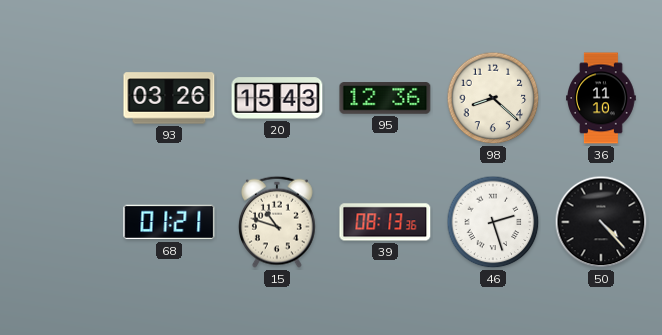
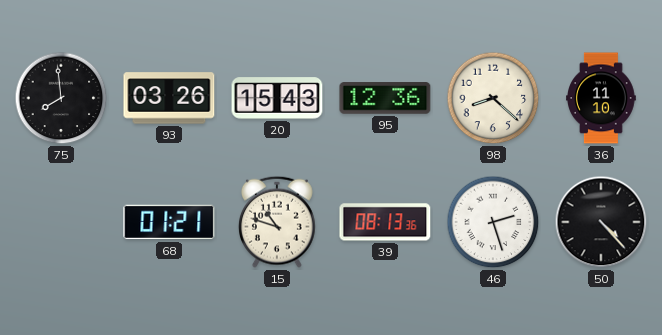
75: none -> 7:59
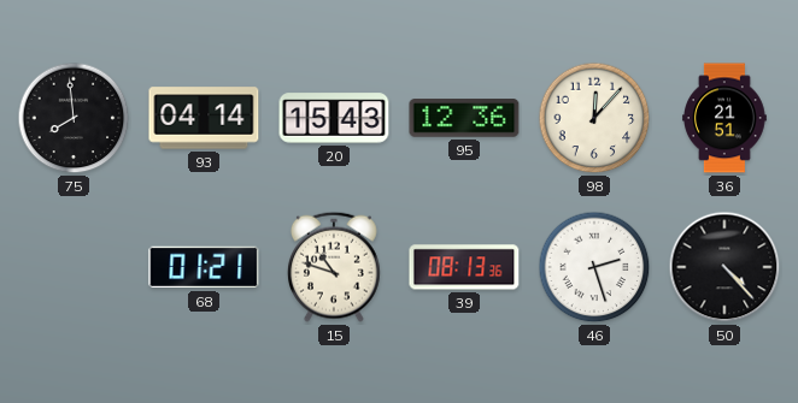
93: 03:26 -> 04:14
98: 8:22 -> 12:07
36: 11:10 -> 21:51
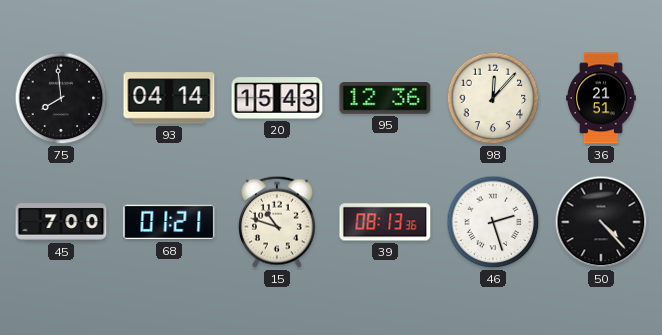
45: none -> 7:00
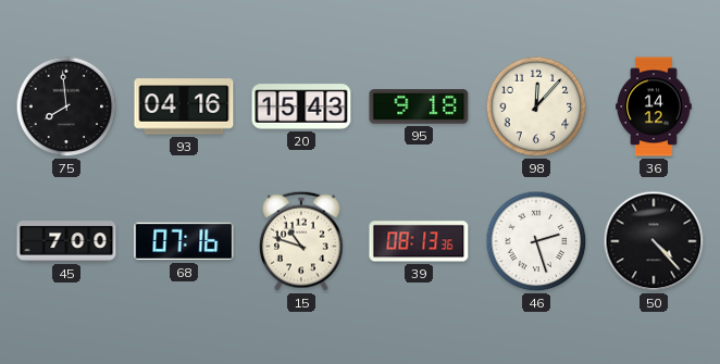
93: 04:14 -> 04:16
95: 12:36 -> 9:18
36: 21:51 -> 14:12
68: 01:21 -> 07:16
